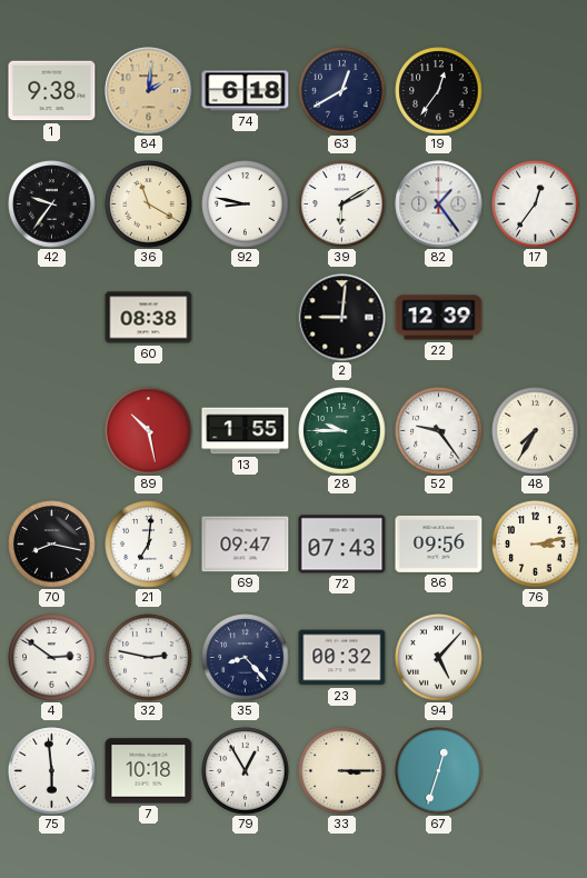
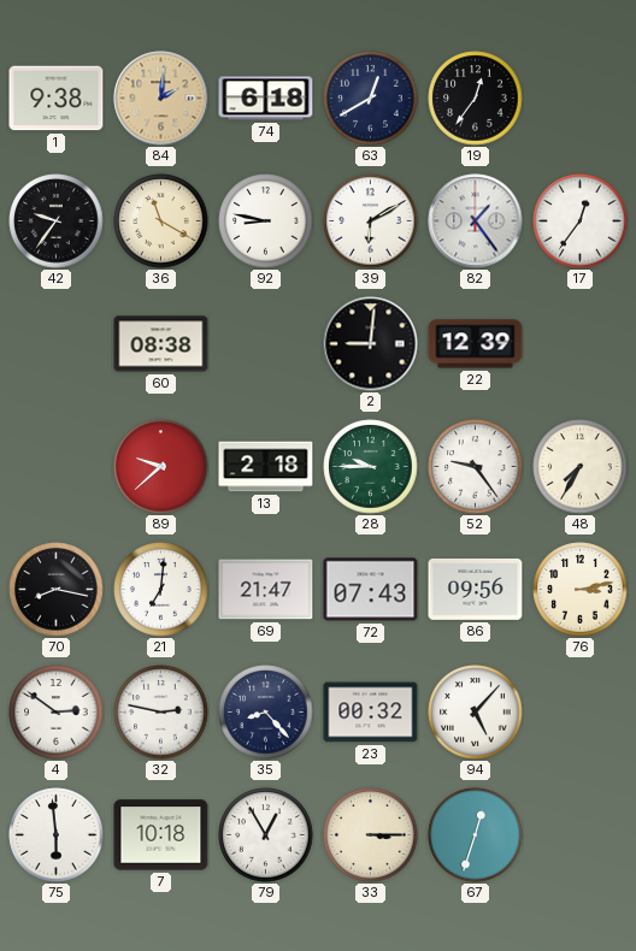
89: 10:28 -> 9:38
13: 1:55 -> 2:18
69: 09:47 -> 21:47
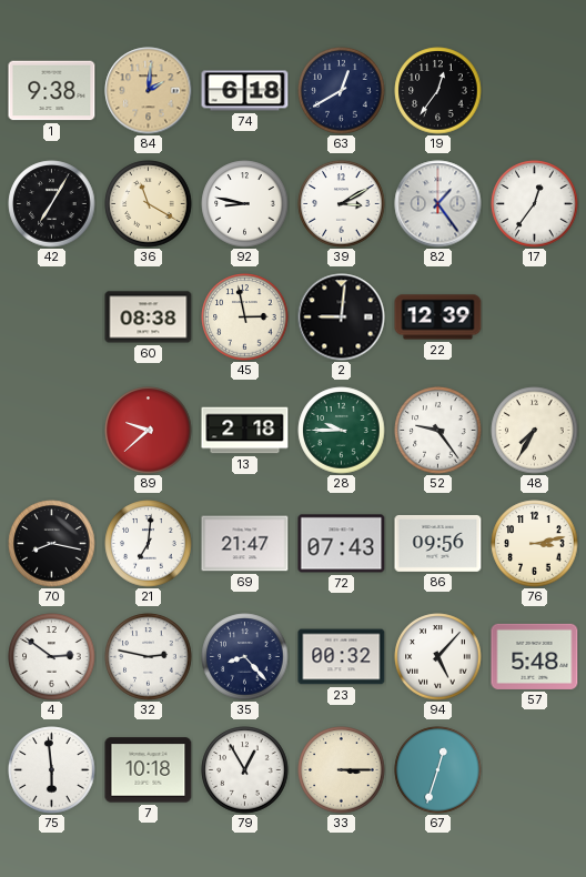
42: 9:36 -> 7:05
39: 6:10 -> 3:10
45: none -> 2:58
57: none -> 5:48
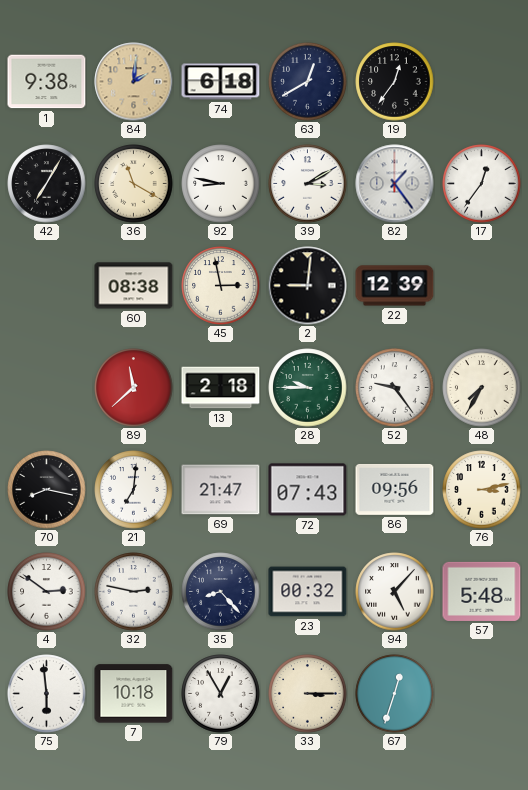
89: 9:38 -> 11:38
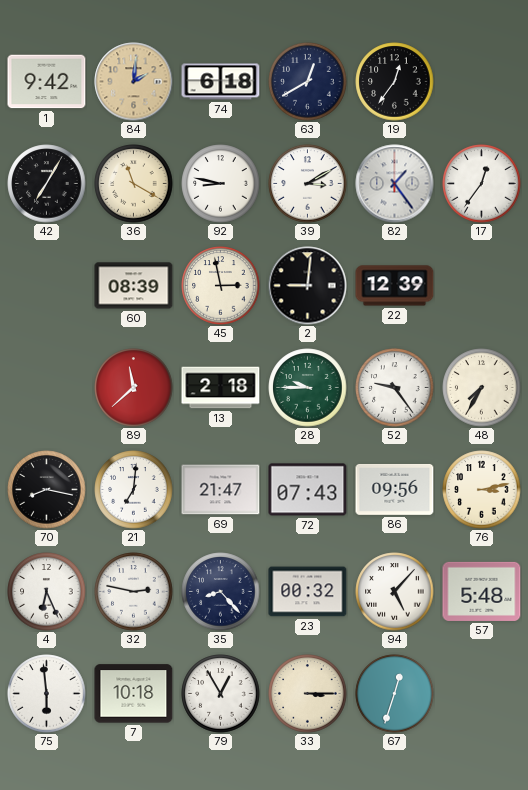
1: 9:38 -> 9:42
60: 08:38 -> 08:39
4: 2:51 -> 6:26
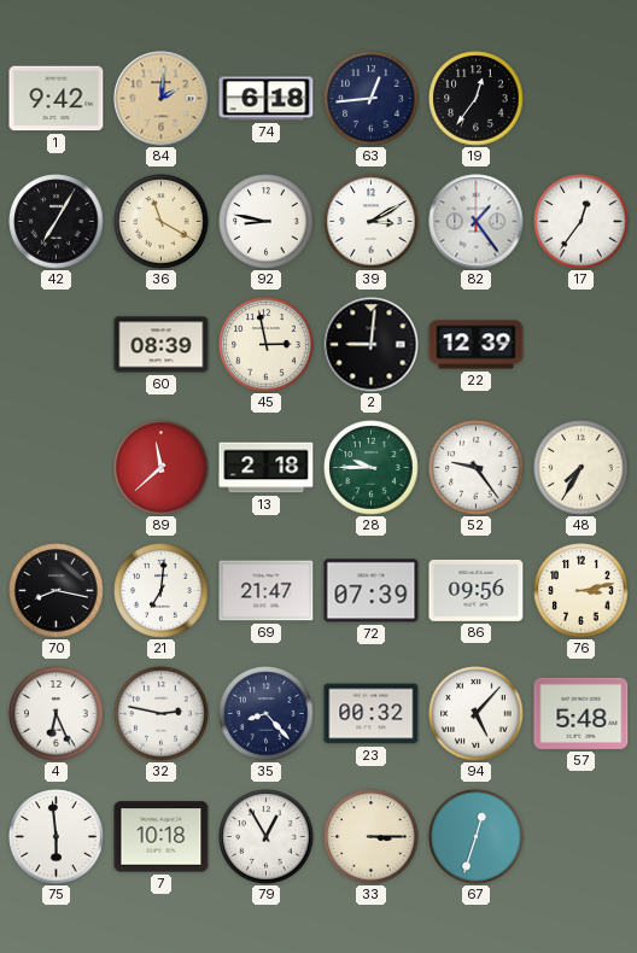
63: 12:40 -> 12:44
72: 07:43 -> 07:39
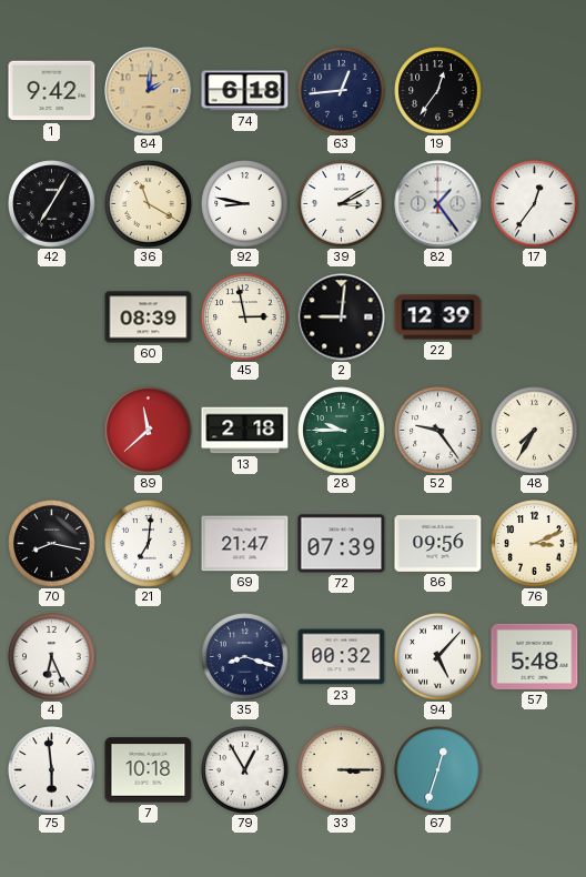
76: 3:13 -> 3:11
32: 2:47 -> none
35: 8:23 -> 8:18
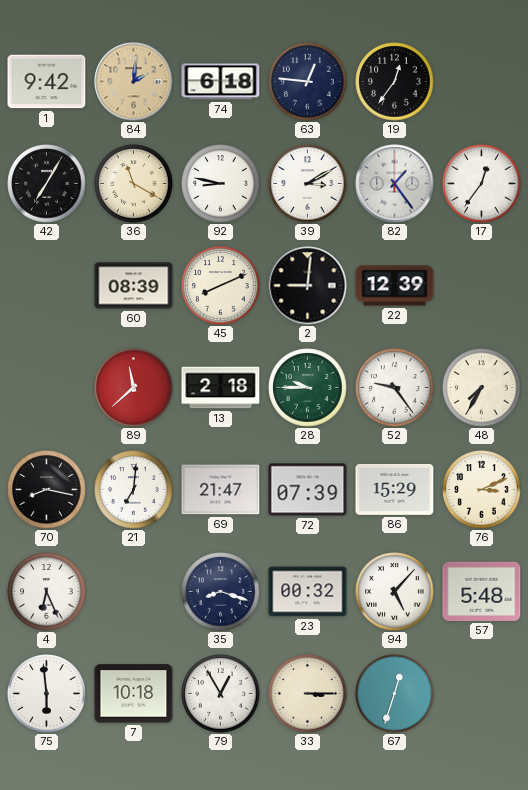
63: 12:44 -> 12:46
45: 2:58 -> 8:11
86: 09:56 -> 15:29
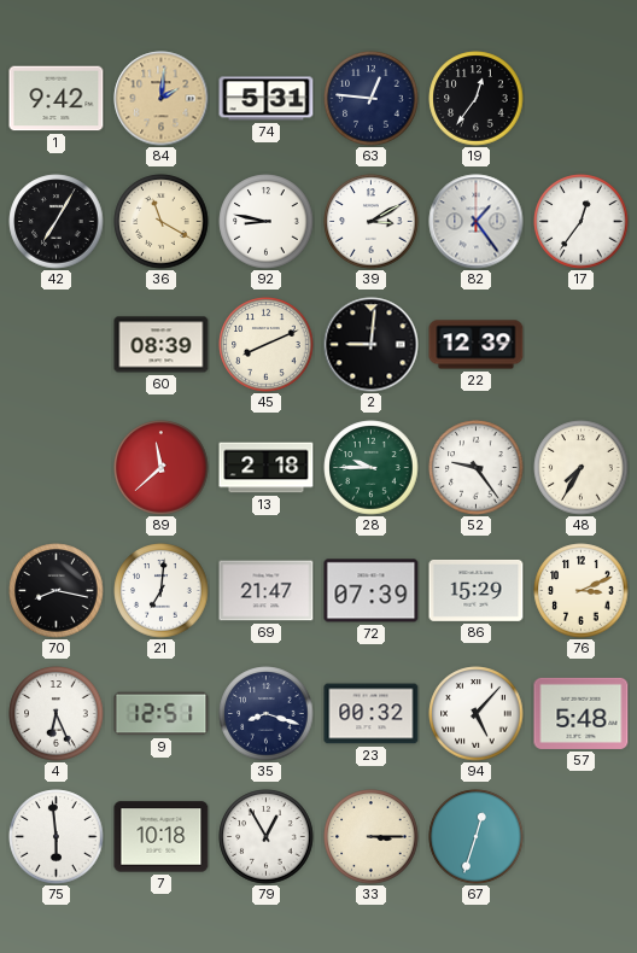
74: 6:18 -> 5:31
9: none -> 12:51
